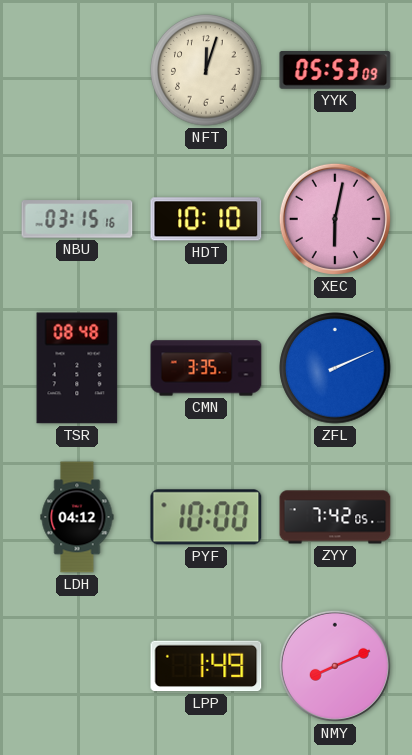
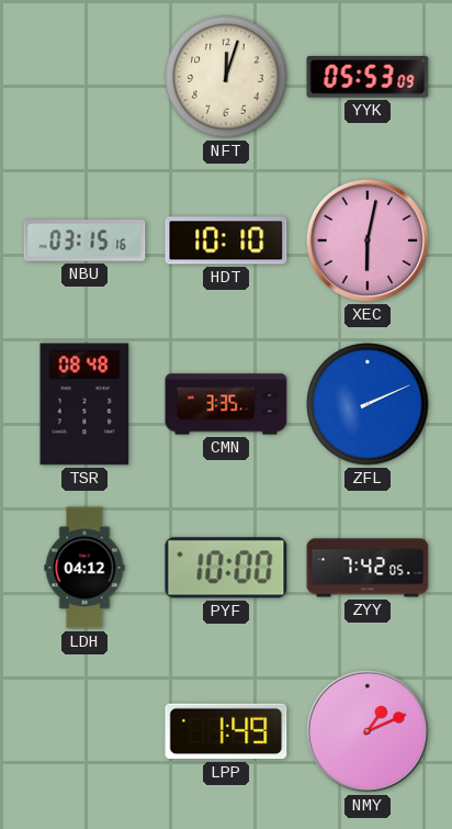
NMY: 8:11 -> 1:11
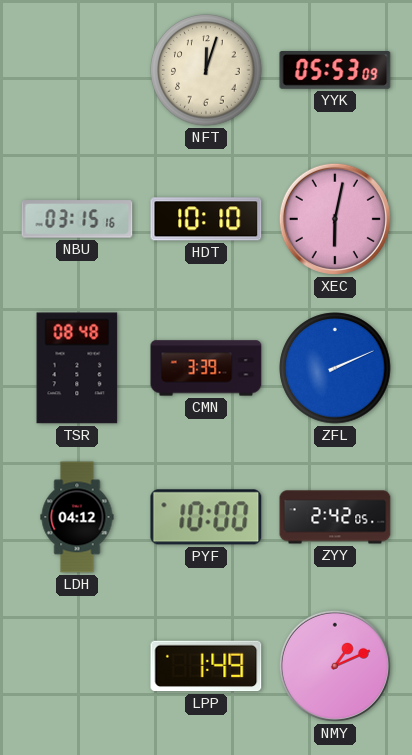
CMN: 3:35 -> 3:39
ZYY: 7:42 -> 2:42
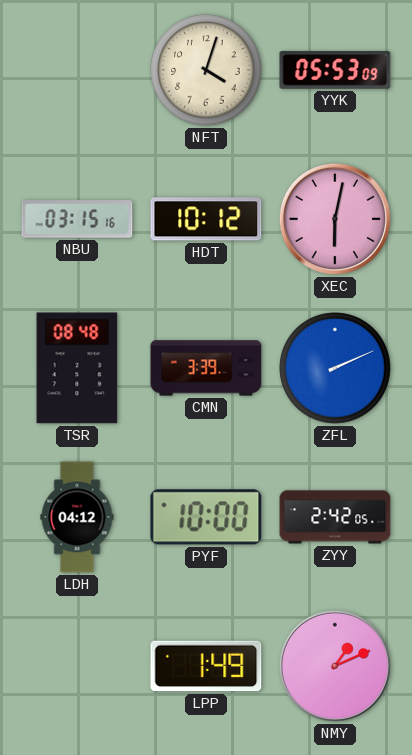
NFT: 12:03 -> 4:03
HDT: 10:10 -> 10:12
